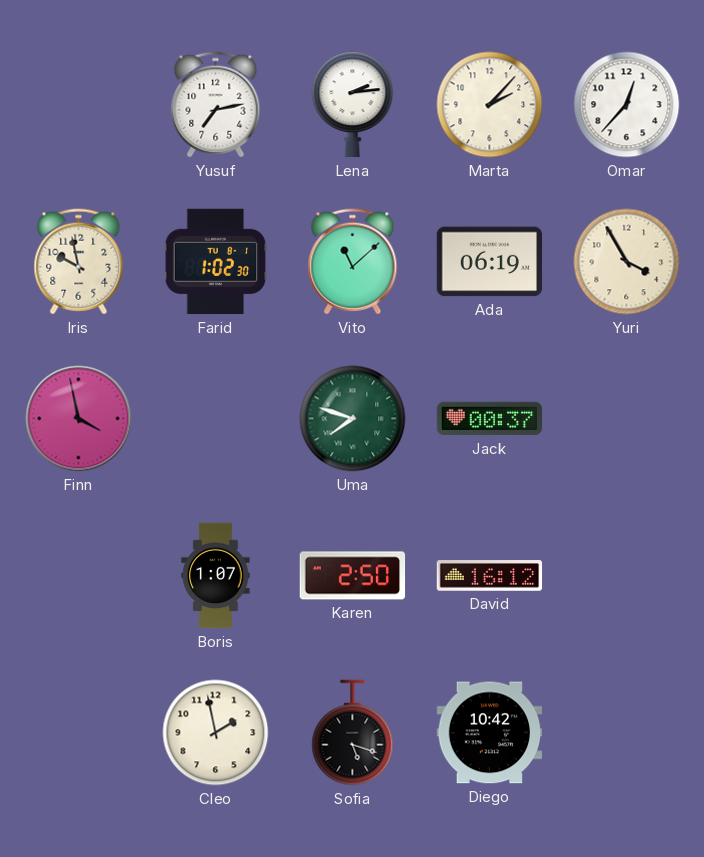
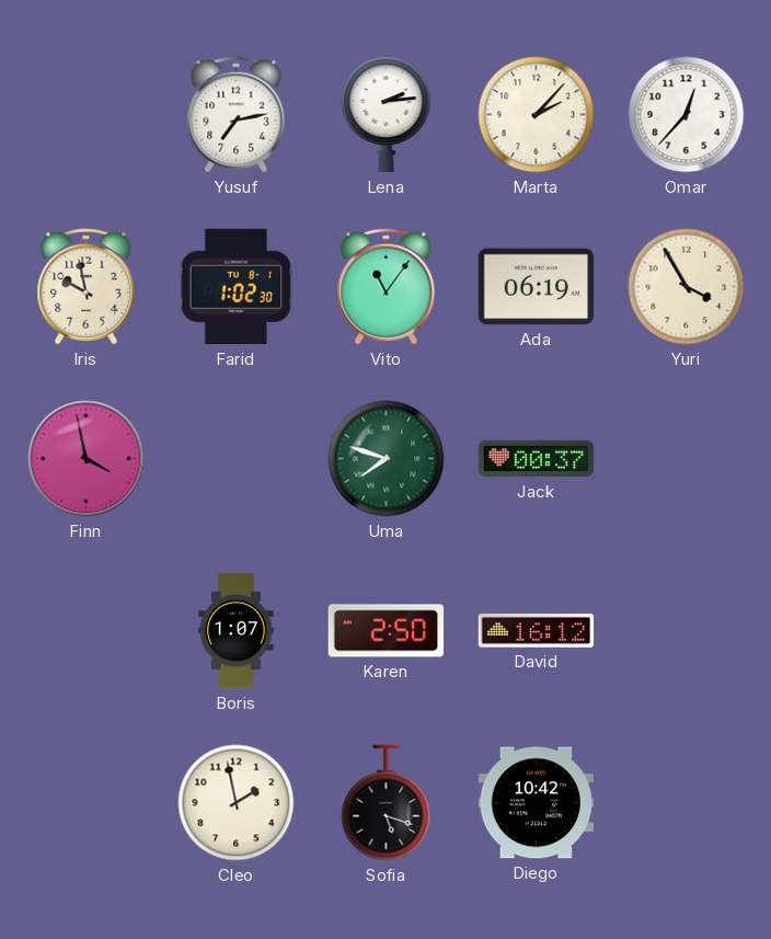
Vito: 11:08 -> 11:06
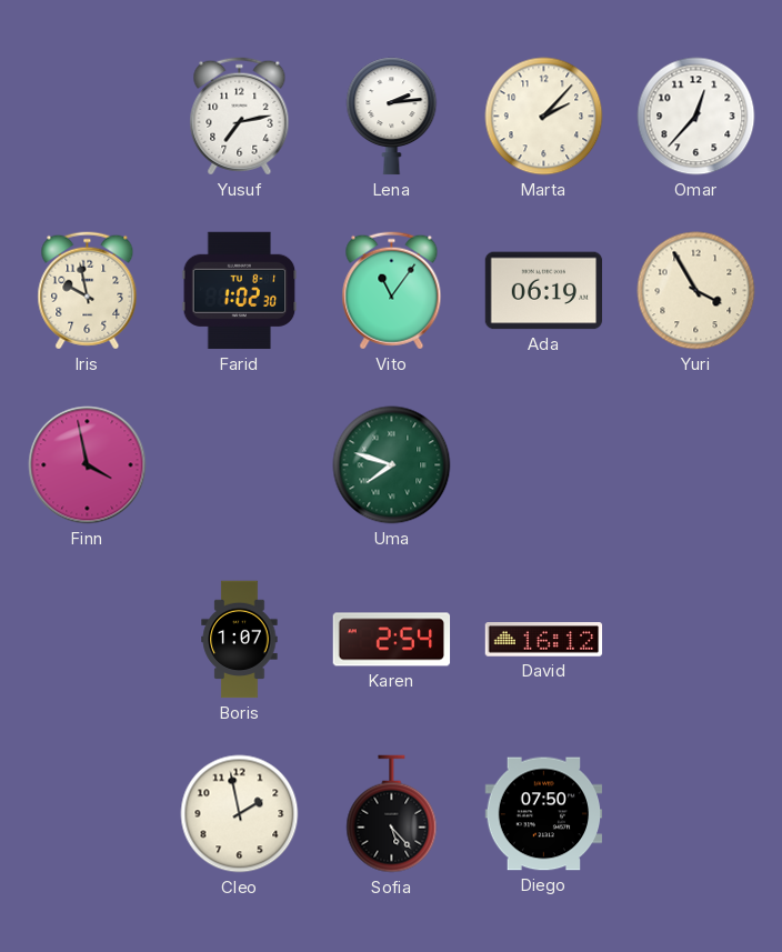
Jack: 00:37 -> none
Karen: 2:50 -> 2:54
Sofia: 5:18 -> 5:23
Diego: 10:42 -> 07:50
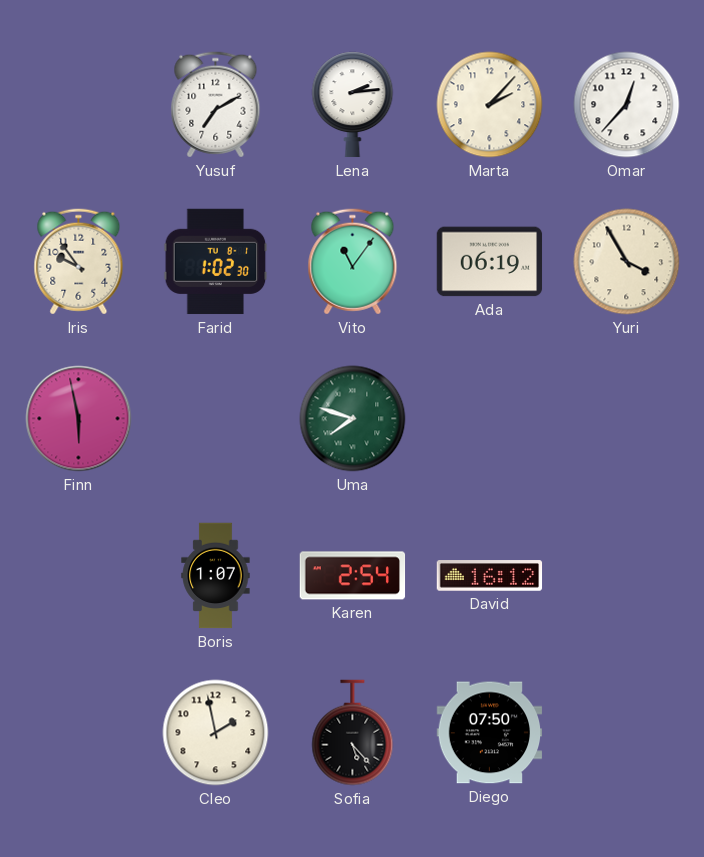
Yusuf: 7:13 -> 7:10
Iris: 9:58 -> 9:54
Finn: 3:58 -> 5:58
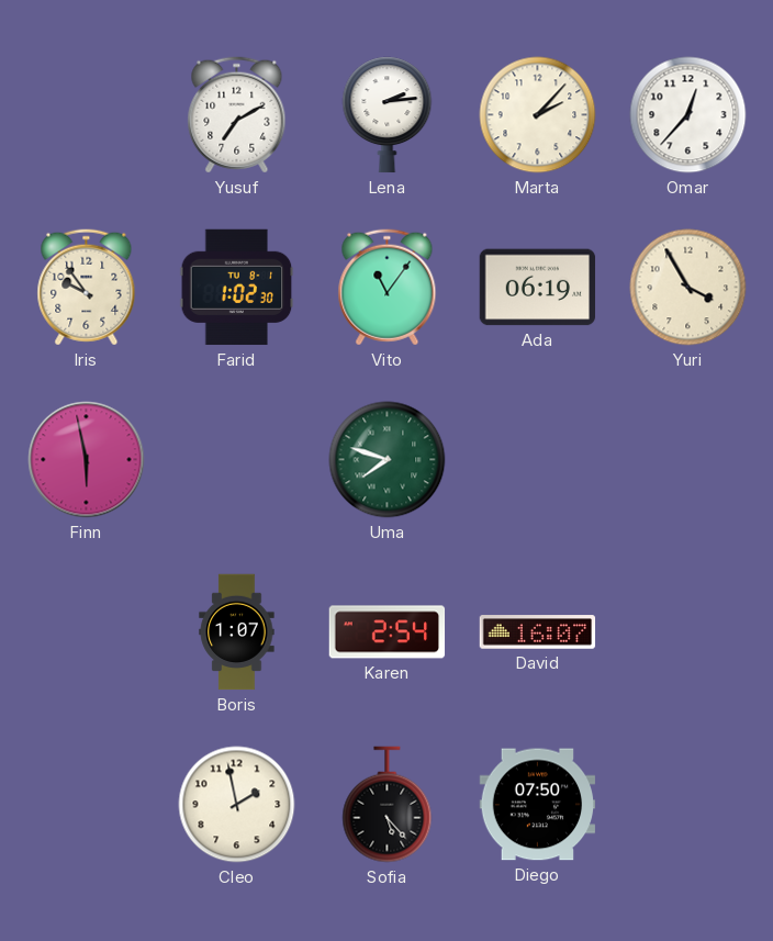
David: 16:12 -> 16:07
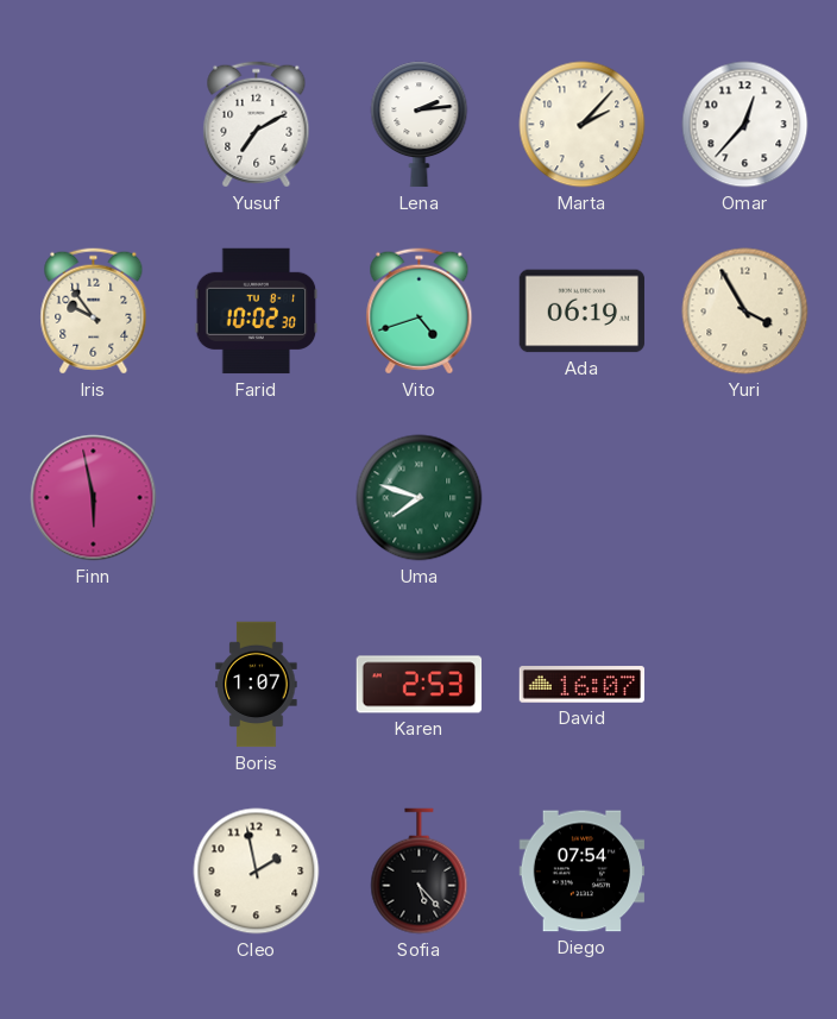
Farid: 1:02 -> 10:02
Vito: 11:06 -> 4:42
Karen: 2:54 -> 2:53
Diego: 07:50 -> 07:54
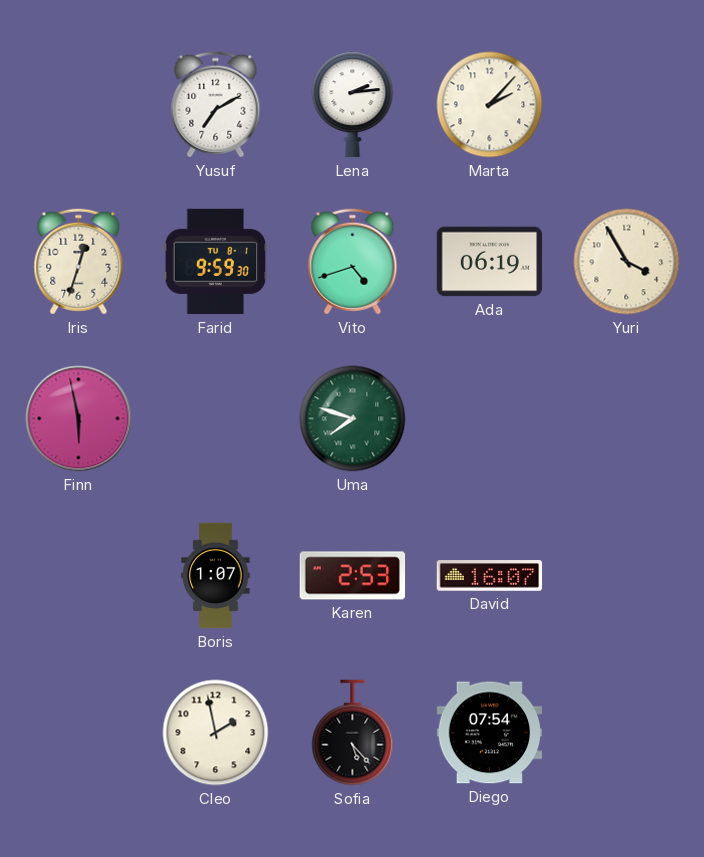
Omar: 12:37 -> none
Iris: 9:54 -> 12:33
Farid: 10:02 -> 9:59
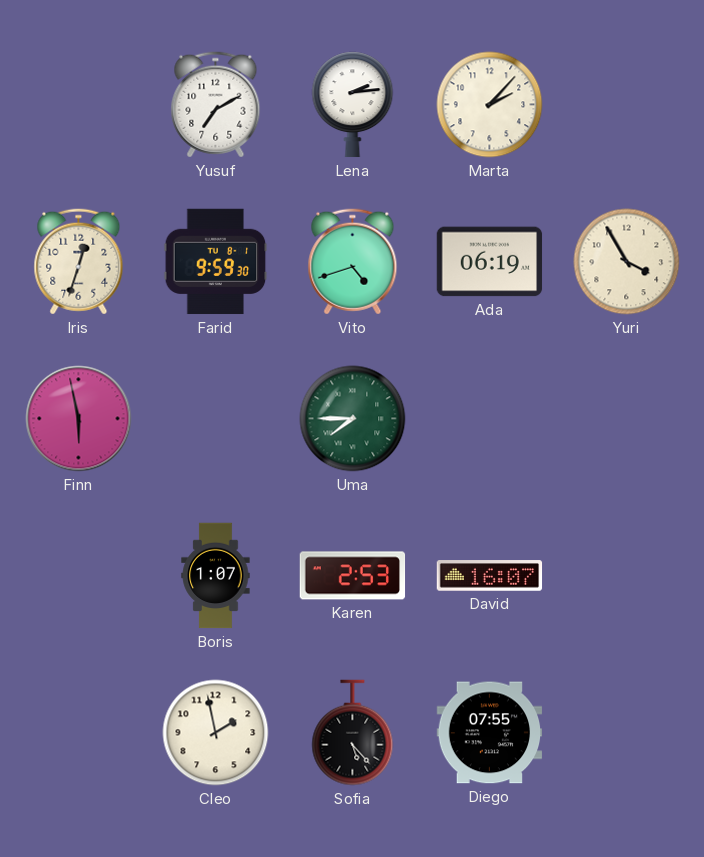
Uma: 7:48 -> 7:45
Diego: 07:54 -> 07:55
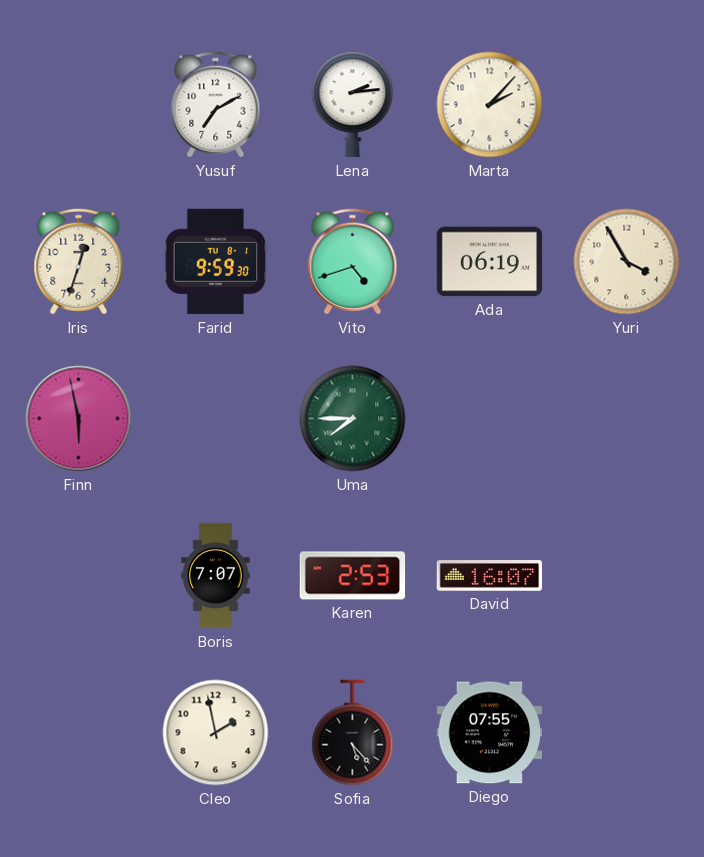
Boris: 1:07 -> 7:07
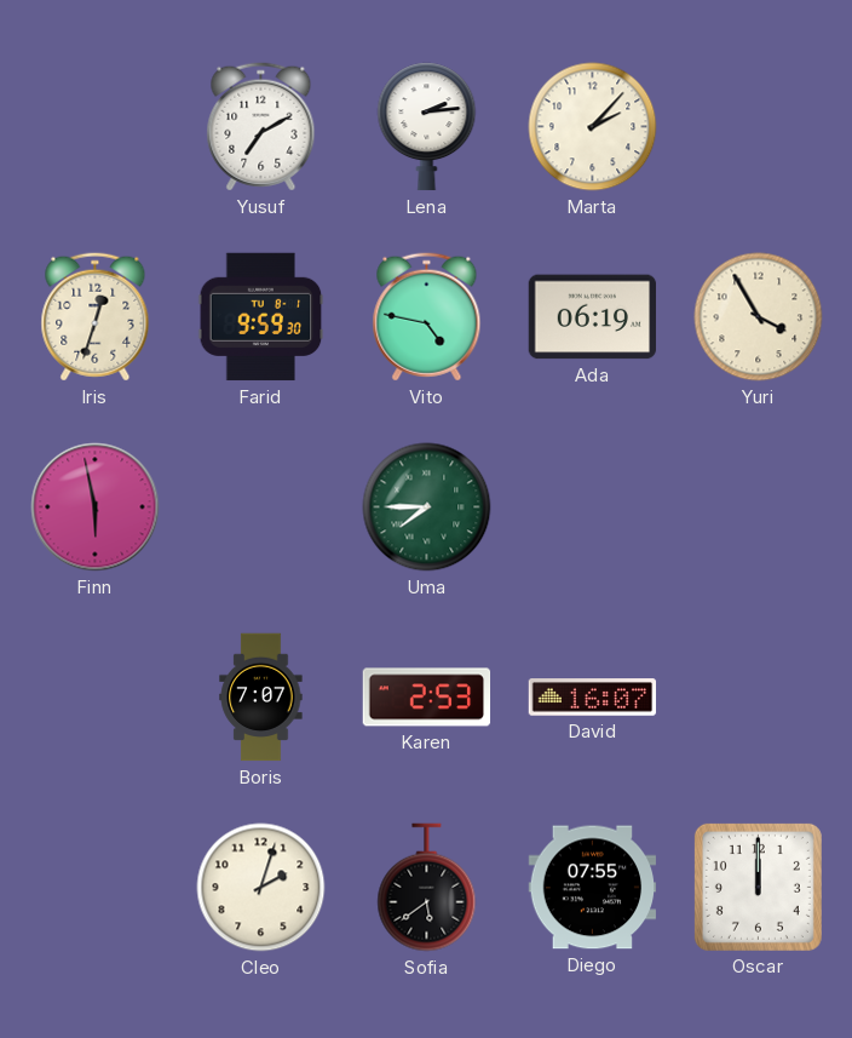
Vito: 4:42 -> 4:47
Cleo: 1:58 -> 2:03
Sofia: 5:23 -> 5:39
Oscar: none -> 12:00
